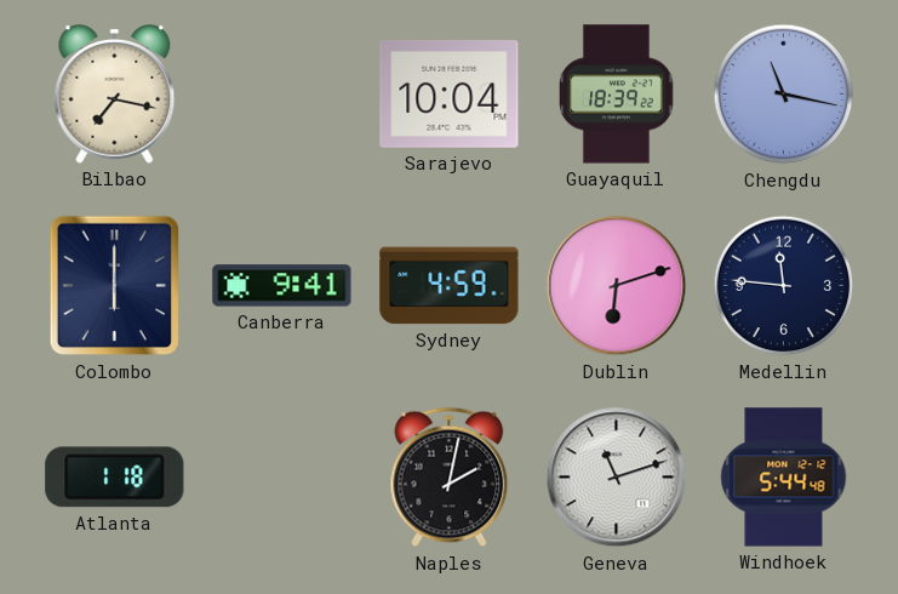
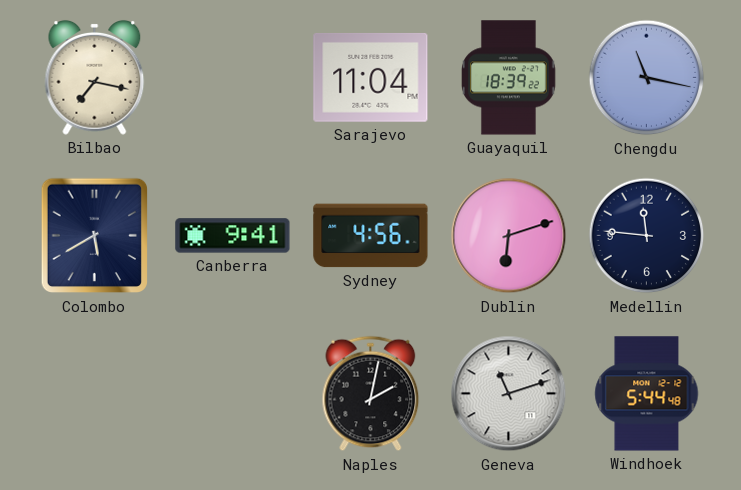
Sarajevo: 10:04 -> 11:04
Colombo: 6:00 -> 5:40
Sydney: 4:59 -> 4:56
Atlanta: 1:18 -> none
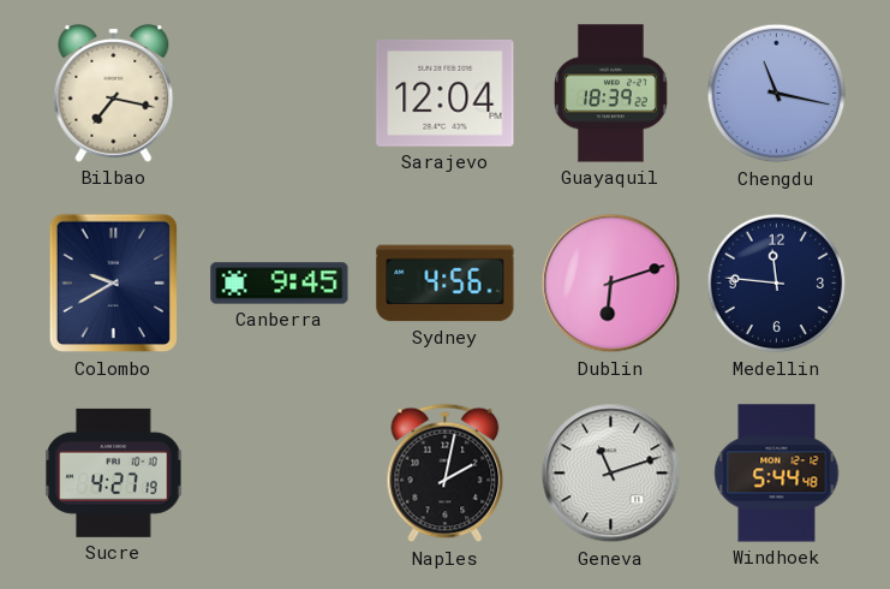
Sarajevo: 11:04 -> 12:04
Colombo: 5:40 -> 9:40
Canberra: 9:41 -> 9:45
Sucre: none -> 4:27
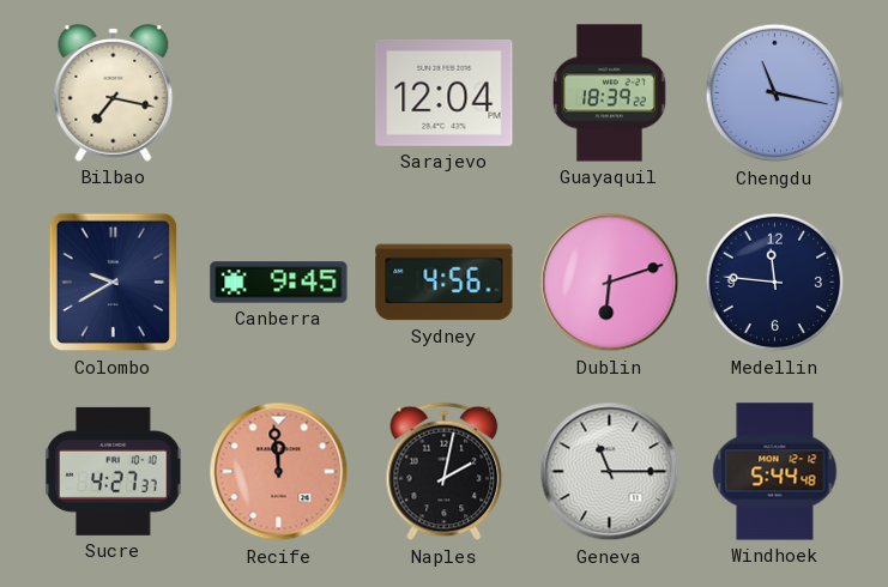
Sucre: 4:27:19 -> 4:27:37
Recife: none -> 11:59
Geneva: 11:12 -> 11:15
